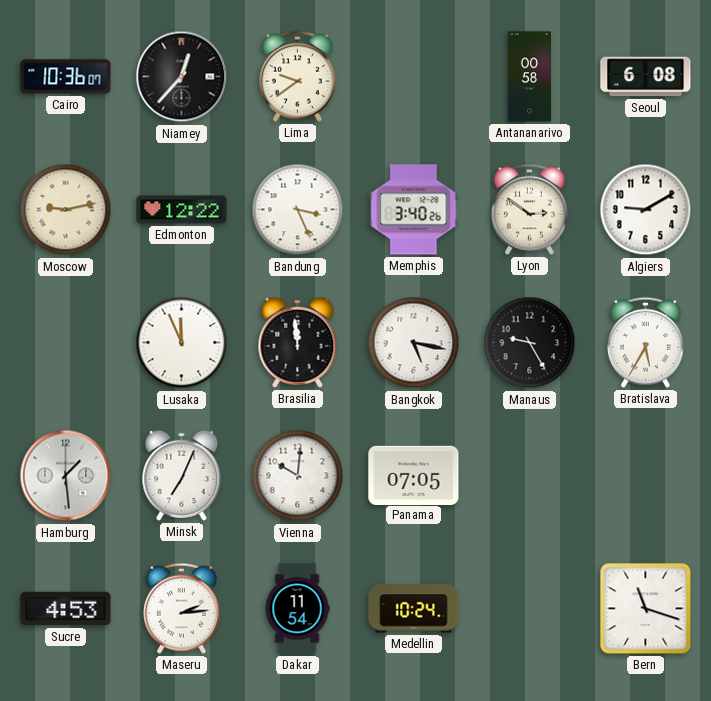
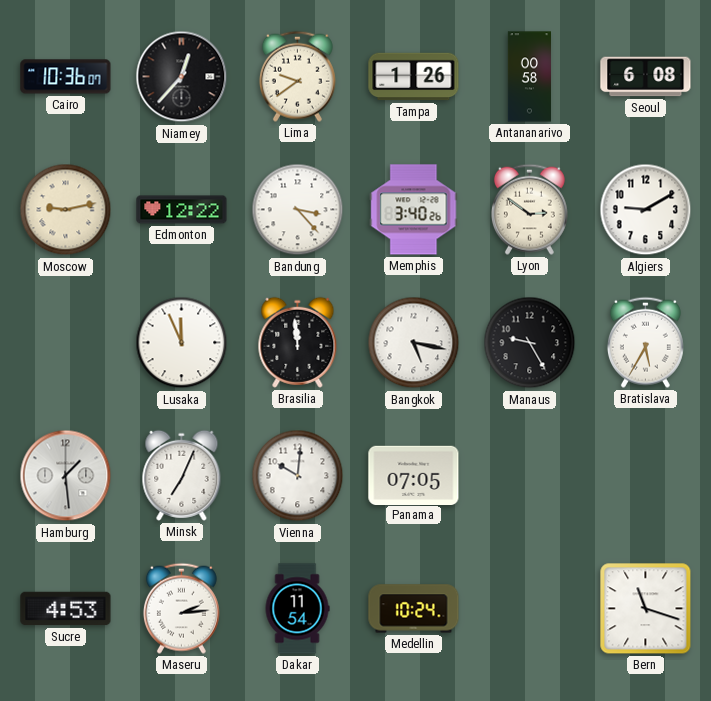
Tampa: none -> 1:26
Bandung: 3:26 -> 3:23
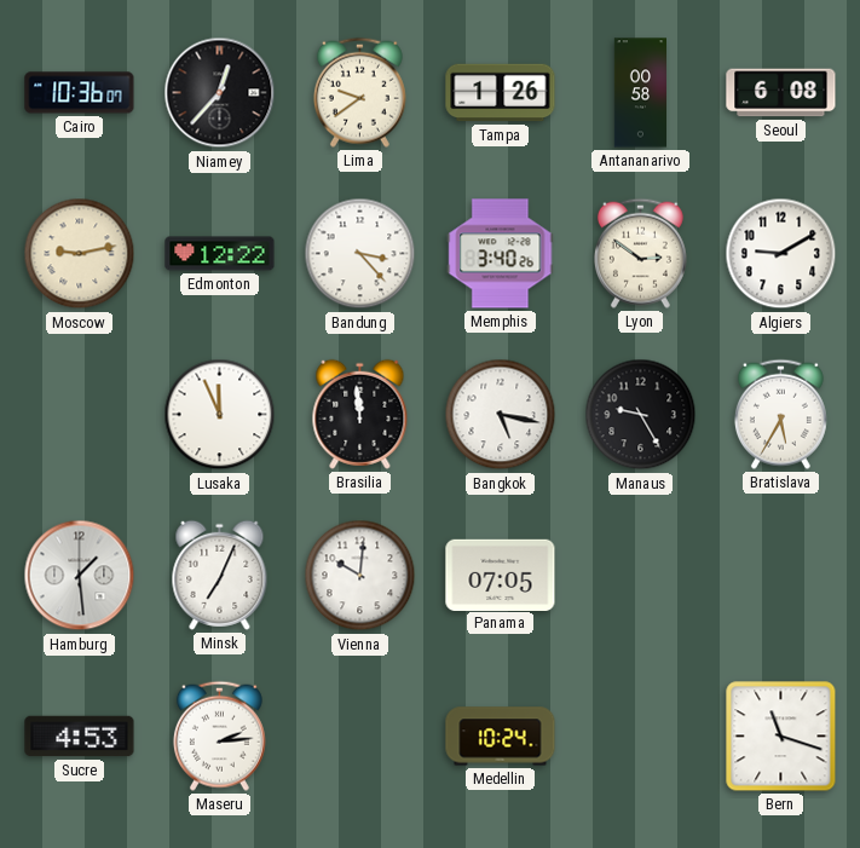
Dakar: 11:54 -> none
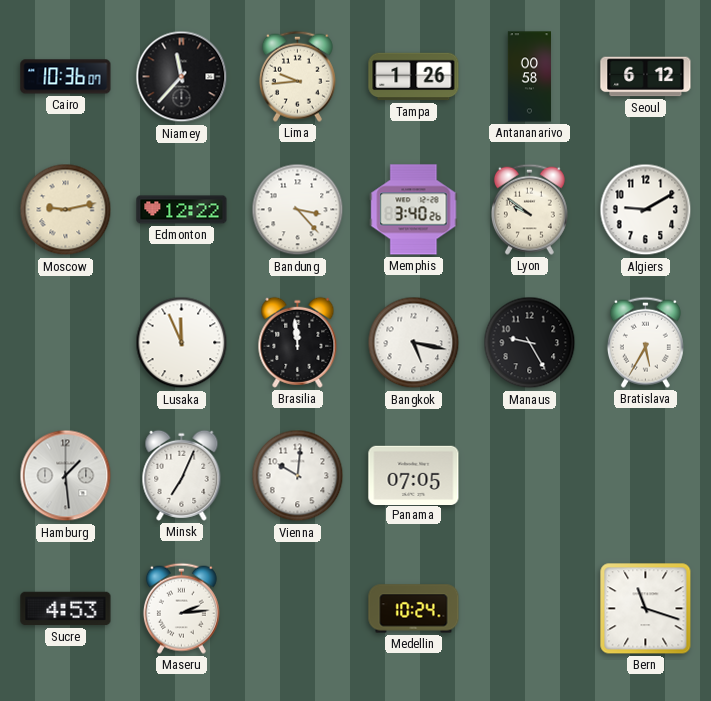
Niamey: 12:37 -> 11:37
Lima: 9:39 -> 9:44
Seoul: 6:08 -> 6:12
Lyon: 2:51 -> 9:51
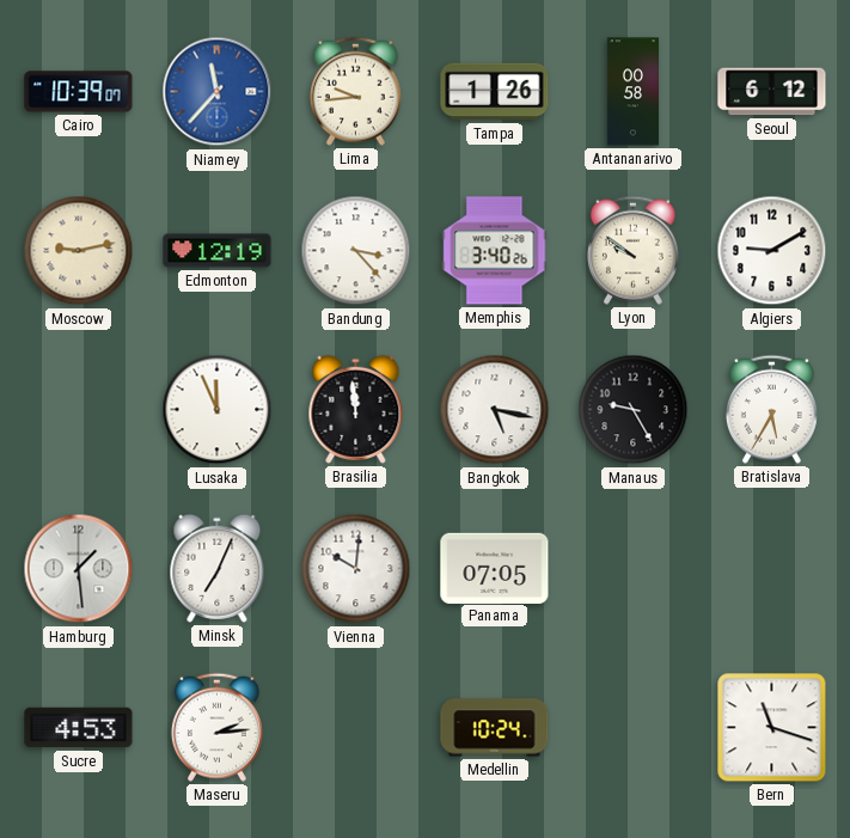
Cairo: 10:36 -> 10:39
Niamey dial: black -> blue
Edmonton: 12:22 -> 12:19
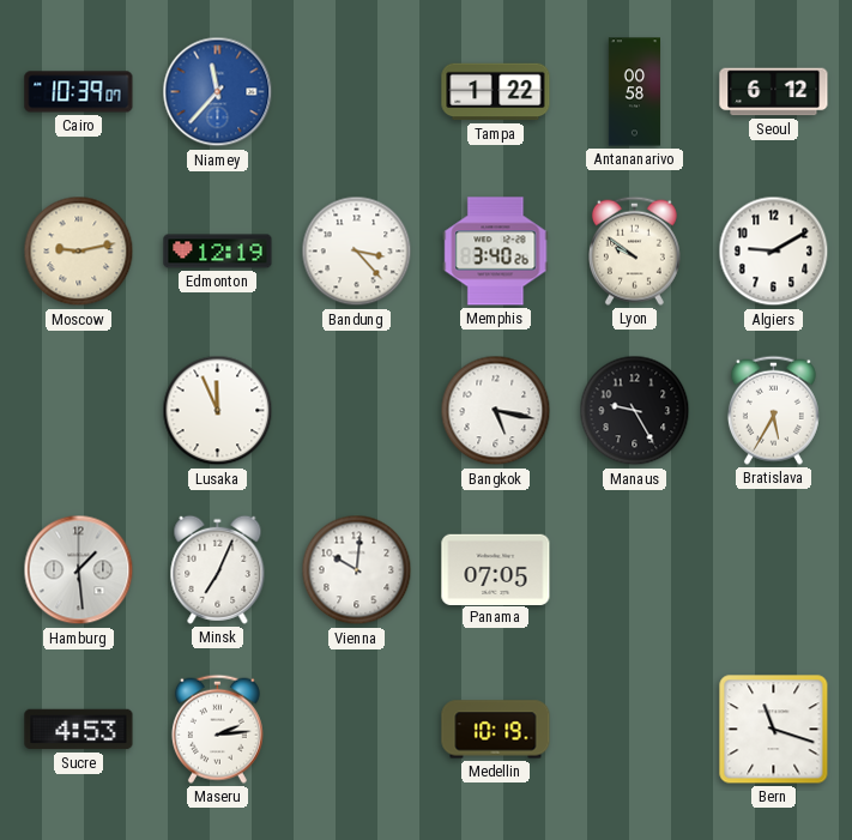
Lima: 9:44 -> none
Tampa: 1:26 -> 1:22
Brasilia: 11:59 -> none
Medellin: 10:24 -> 10:19
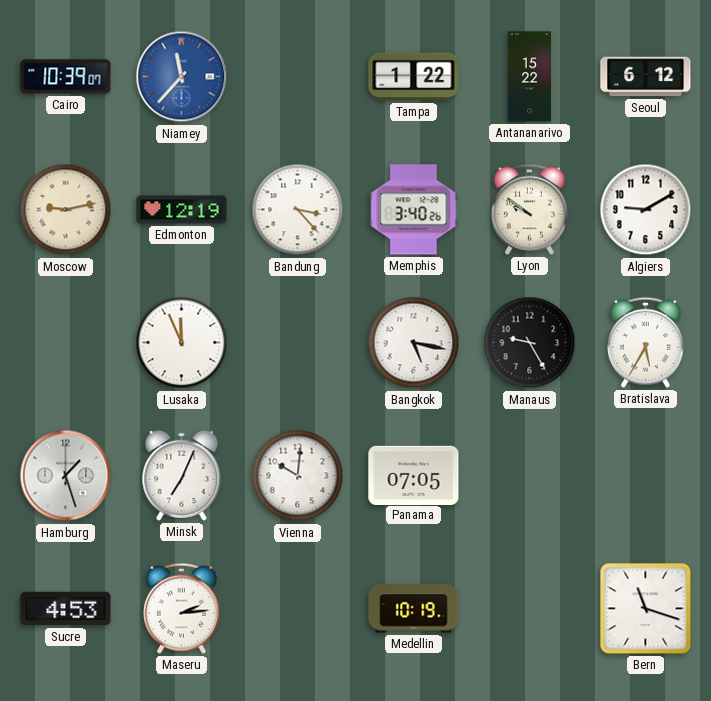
Antananarivo: 00:58 -> 15:22
Hamburg: 1:29 -> 1:27
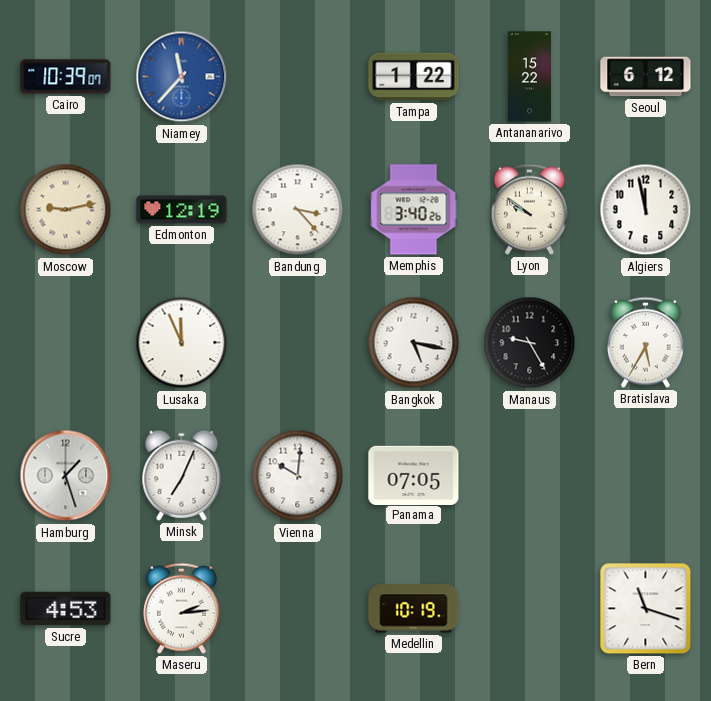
Algiers: 9:10 -> 11:58
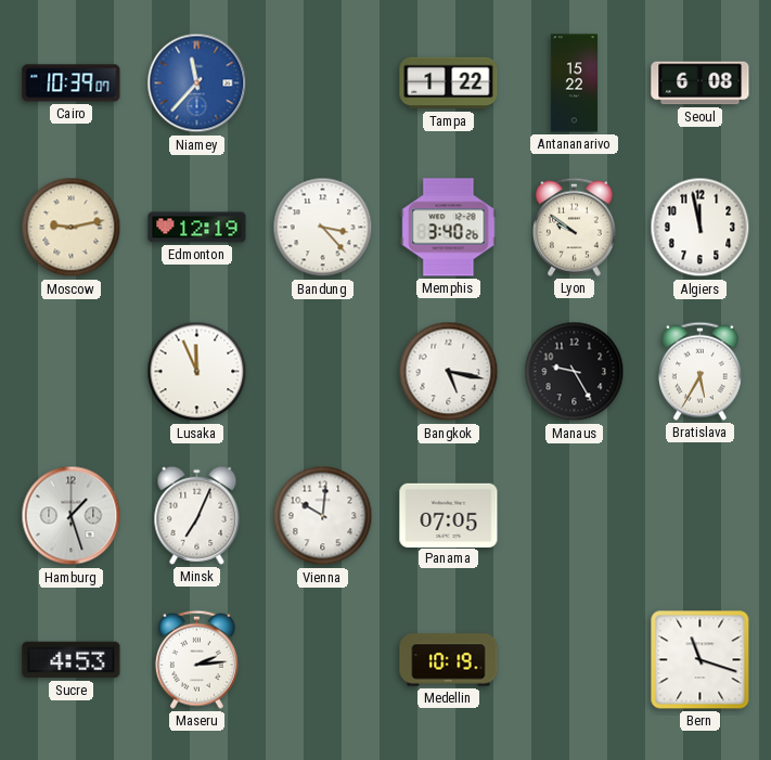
Seoul: 6:12 -> 6:08
